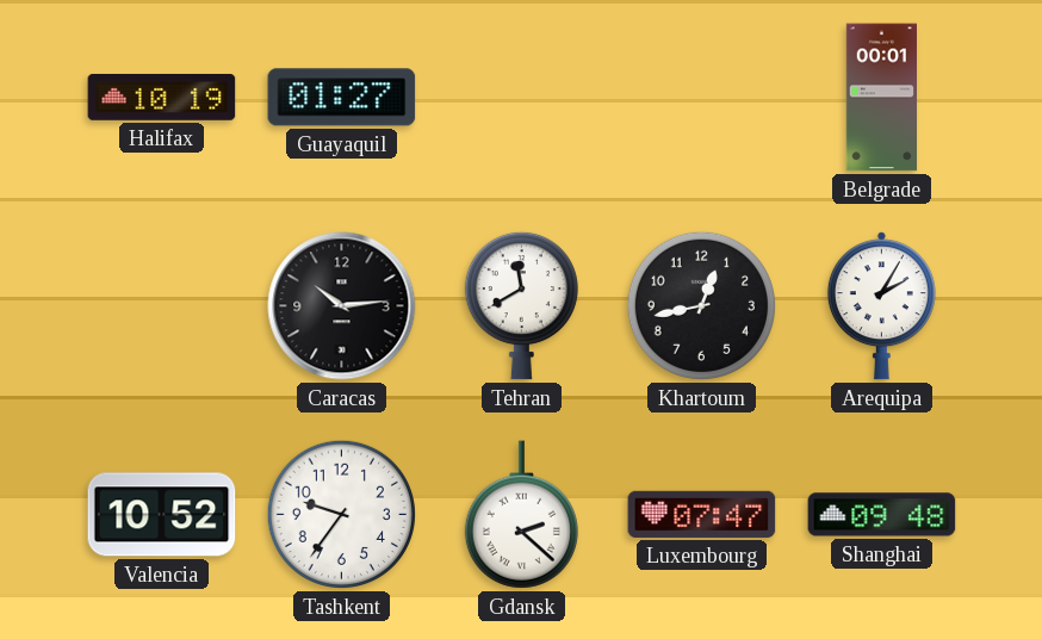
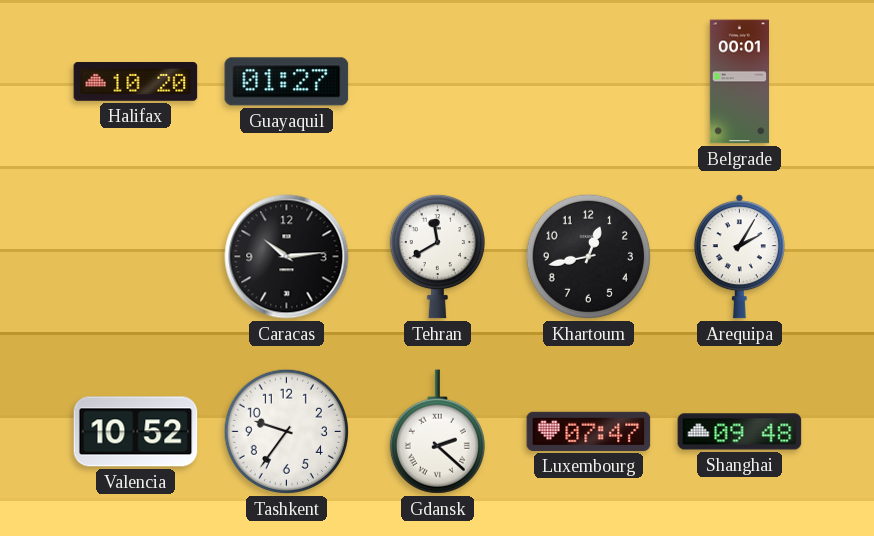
Halifax: 10:19 -> 10:20
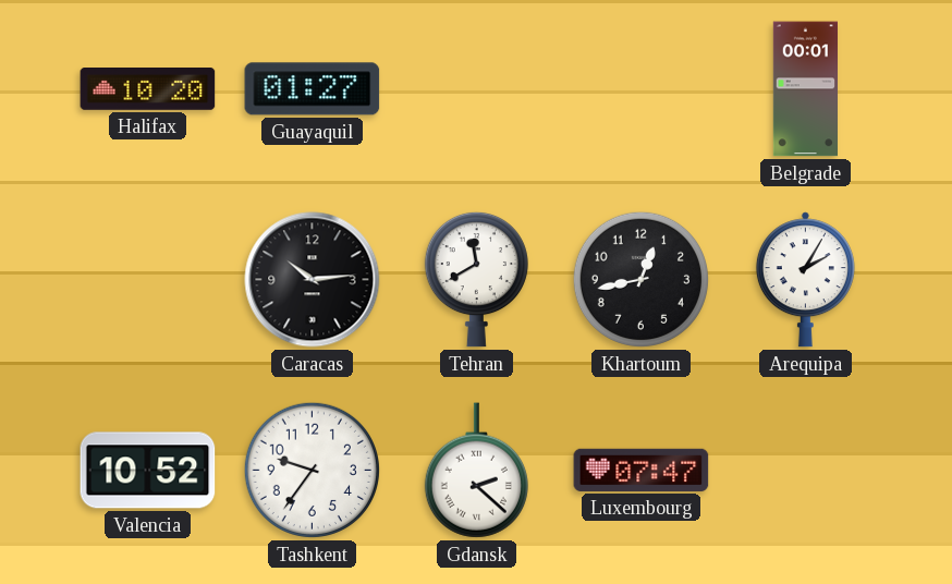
Shanghai: 09:48 -> none
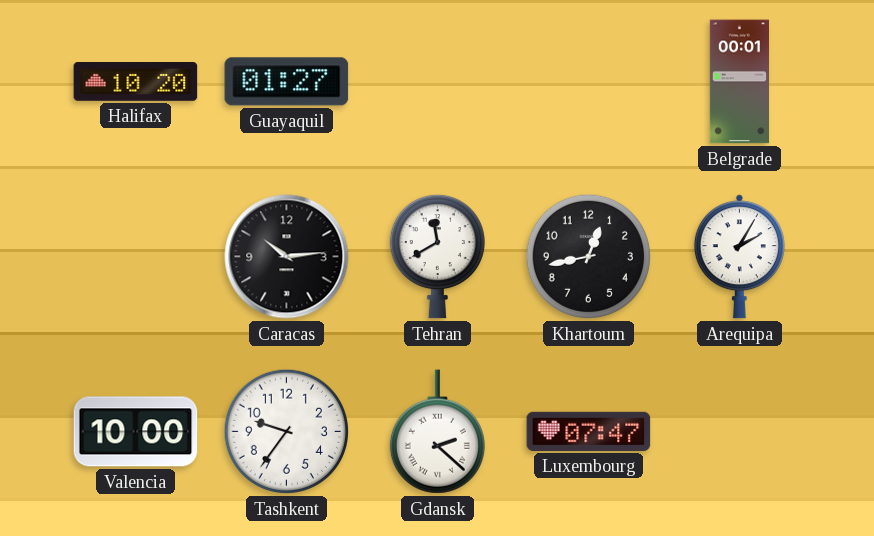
Valencia: 10:52 -> 10:00
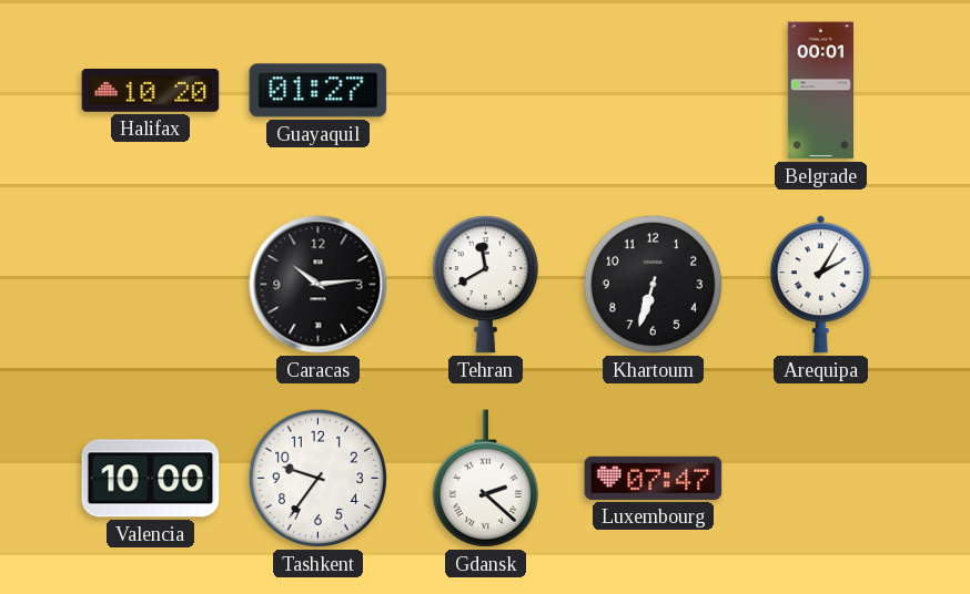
Khartoum: 12:43 -> 6:33
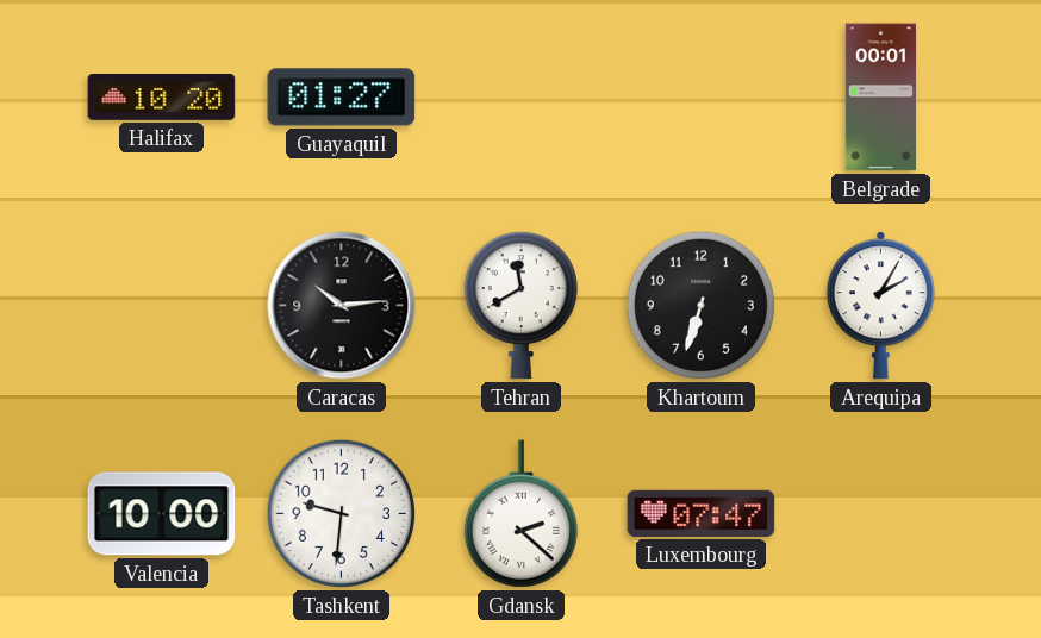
Tashkent: 9:36 -> 9:31
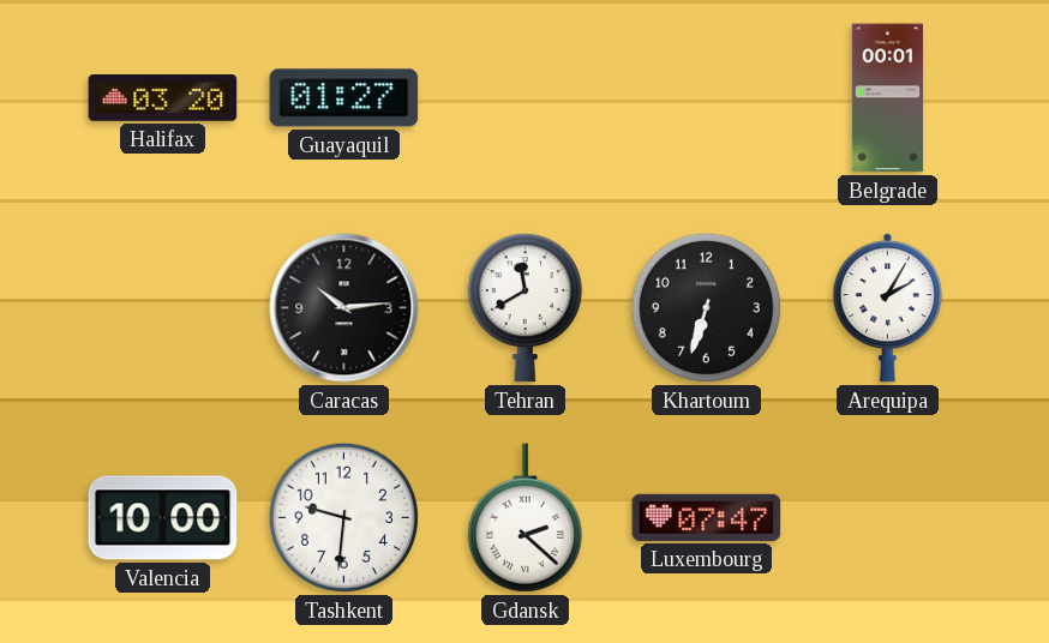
Halifax: 10:20 -> 03:20
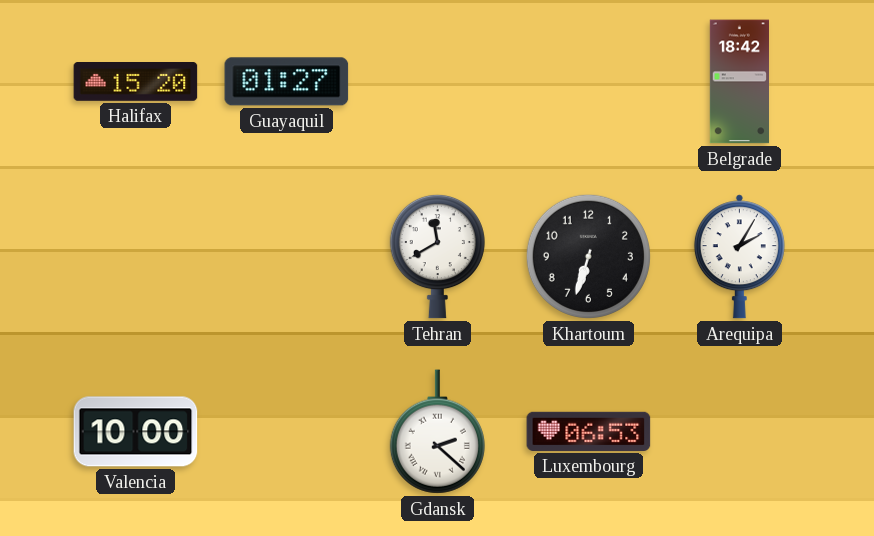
Halifax: 03:20 -> 15:20
Belgrade: 00:01 -> 18:42
Caracas: 10:14 -> none
Tashkent: 9:31 -> none
Luxembourg: 07:47 -> 06:53
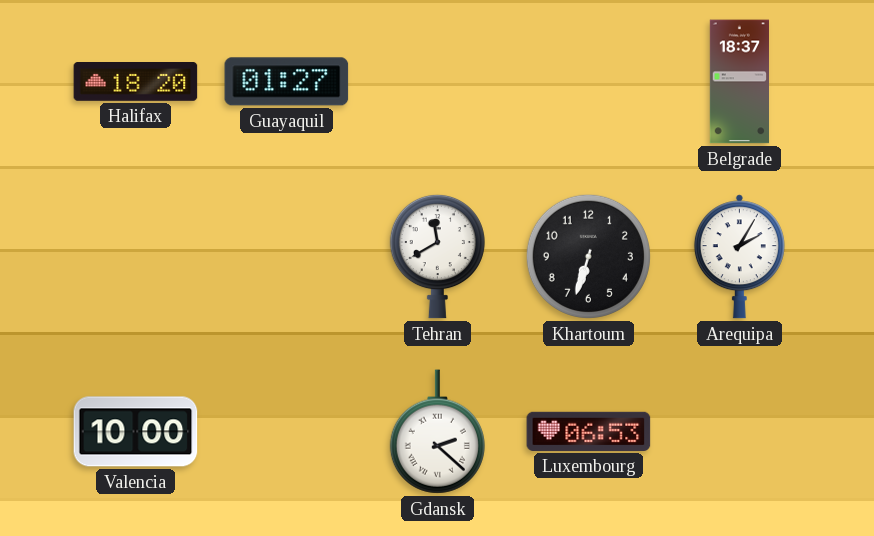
Halifax: 15:20 -> 18:20
Belgrade: 18:42 -> 18:37
